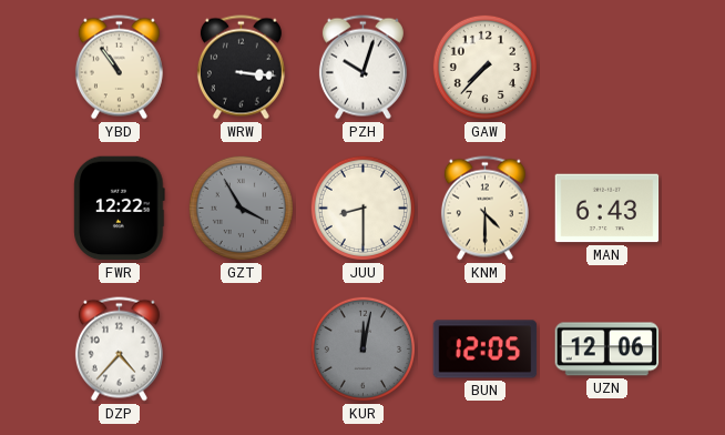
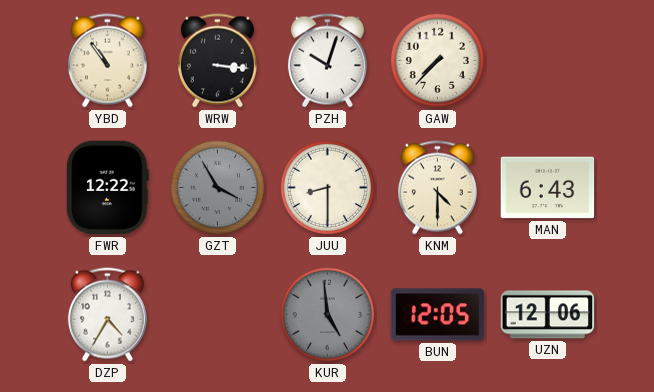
DZP: 4:37 -> 4:35
KUR: 12:02 -> 4:59
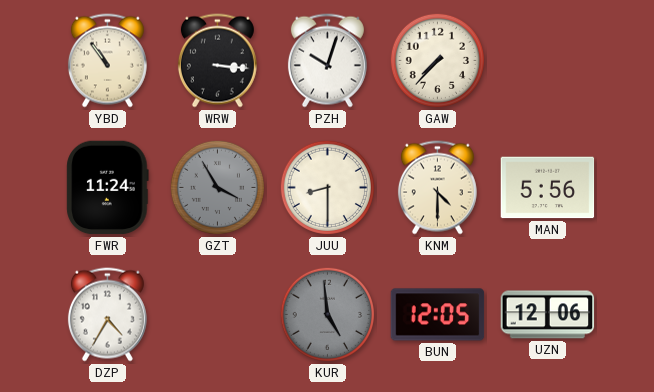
FWR: 12:22 -> 11:24
MAN: 6:43 -> 5:56
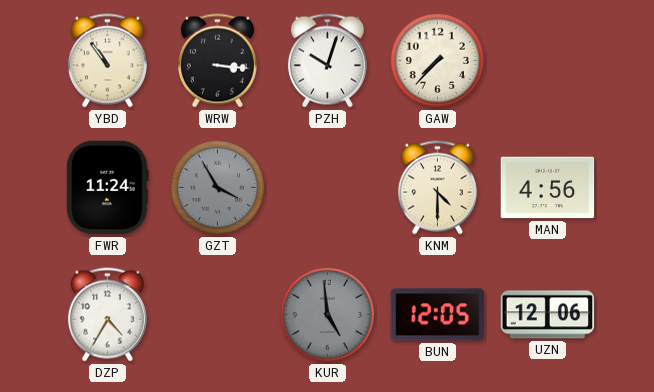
JUU: 8:30 -> none
MAN: 5:56 -> 4:56
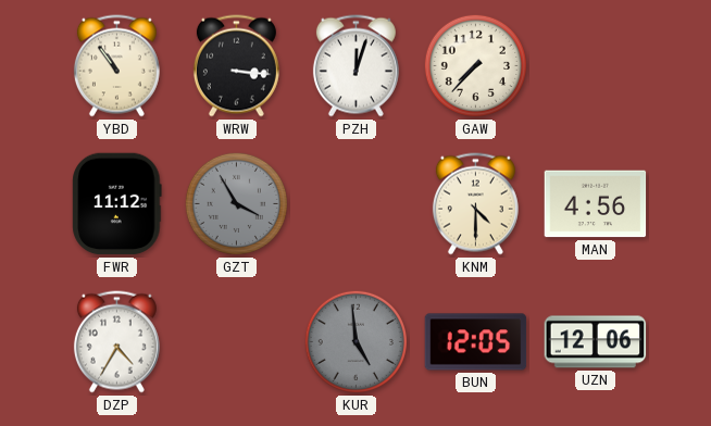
PZH: 10:03 -> 12:03
FWR: 11:24 -> 11:12
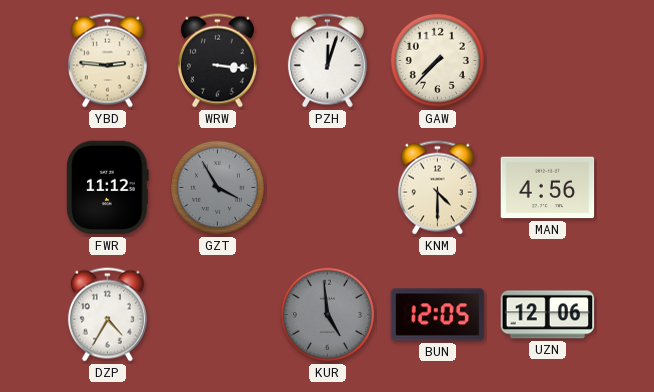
YBD: 10:54 -> 2:46
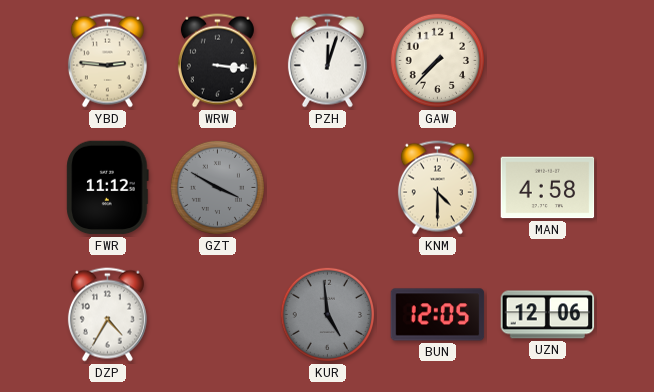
GZT: 3:55 -> 3:50
MAN: 4:56 -> 4:58
